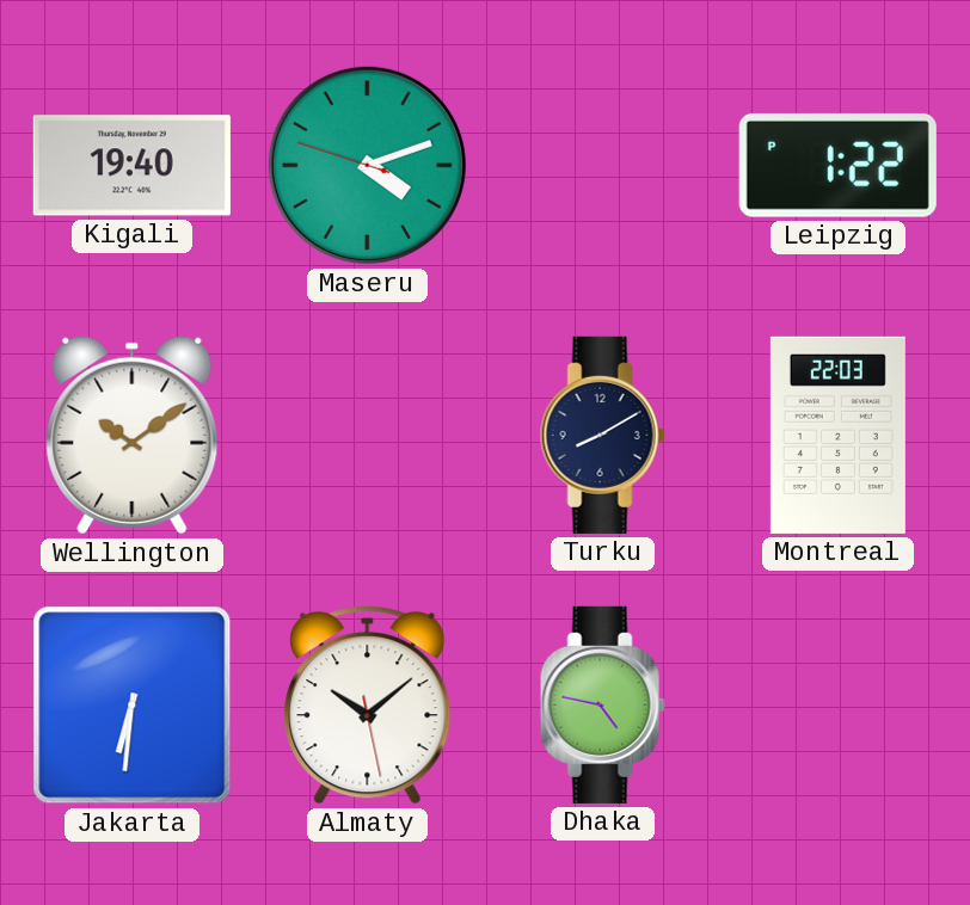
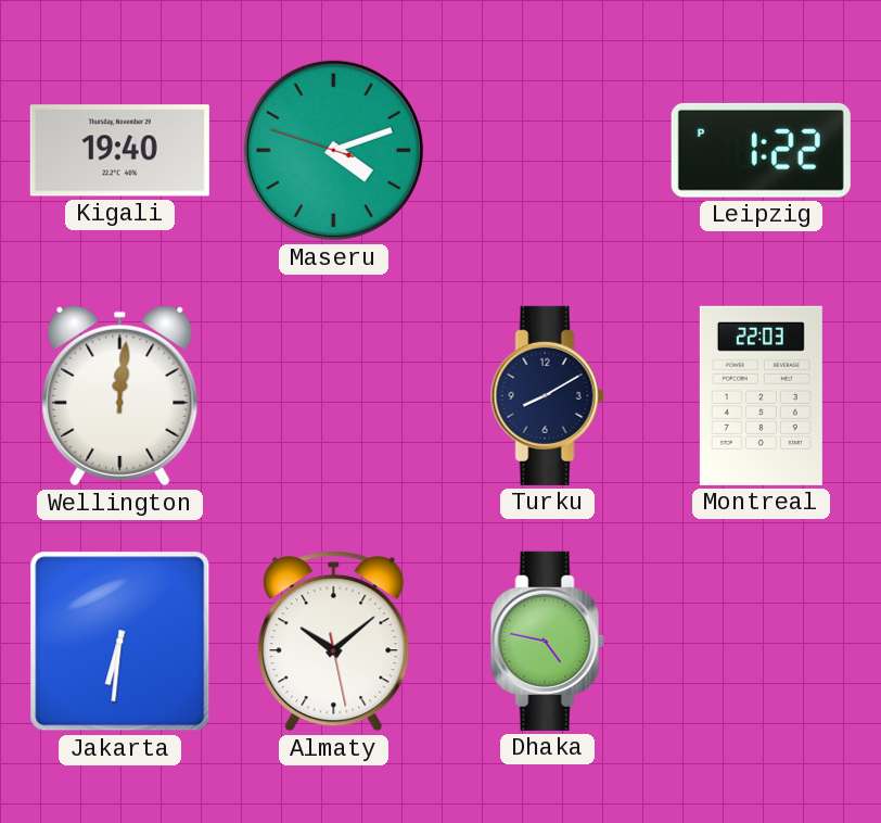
Wellington: 10:09 -> 12:01
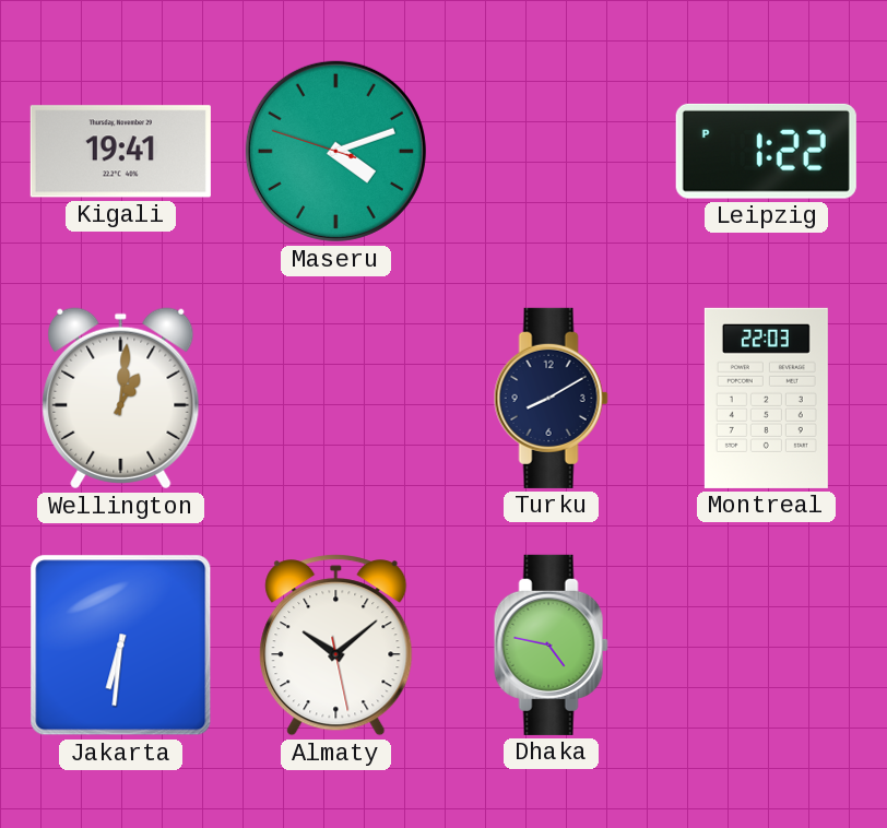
Kigali: 19:40 -> 19:41
Wellington: 12:01 -> 1:01
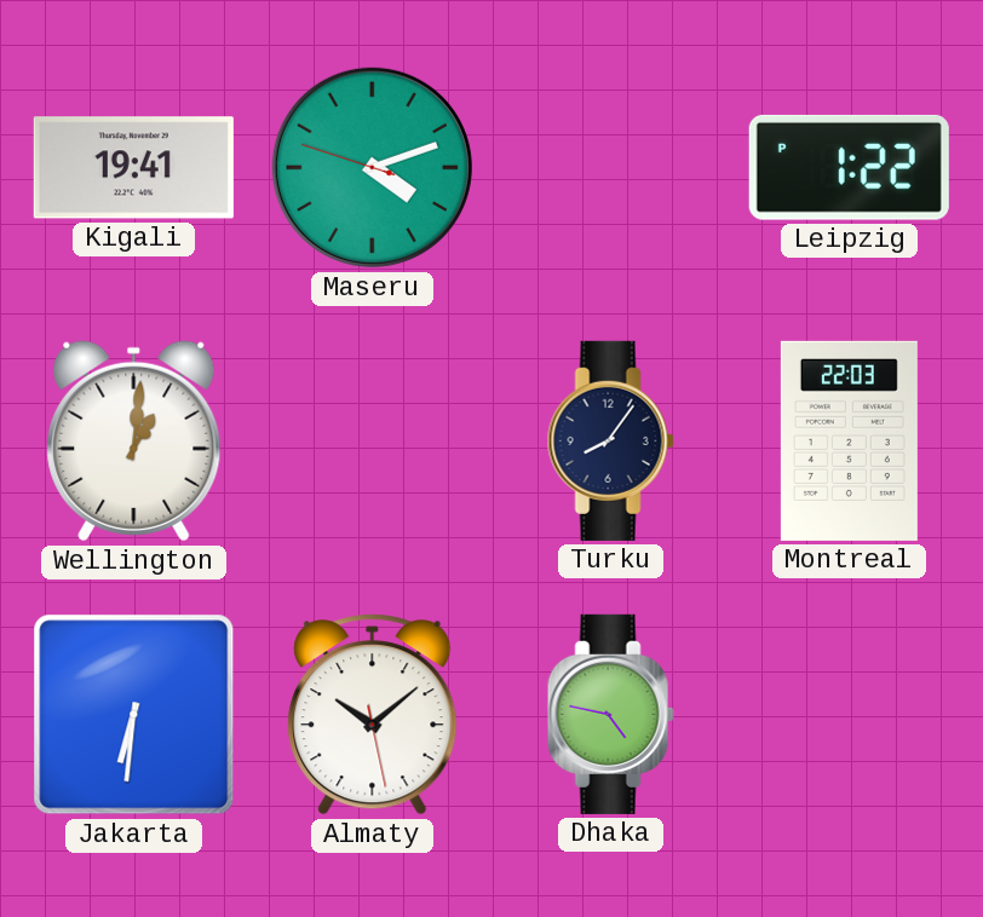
Turku: 8:10 -> 8:06
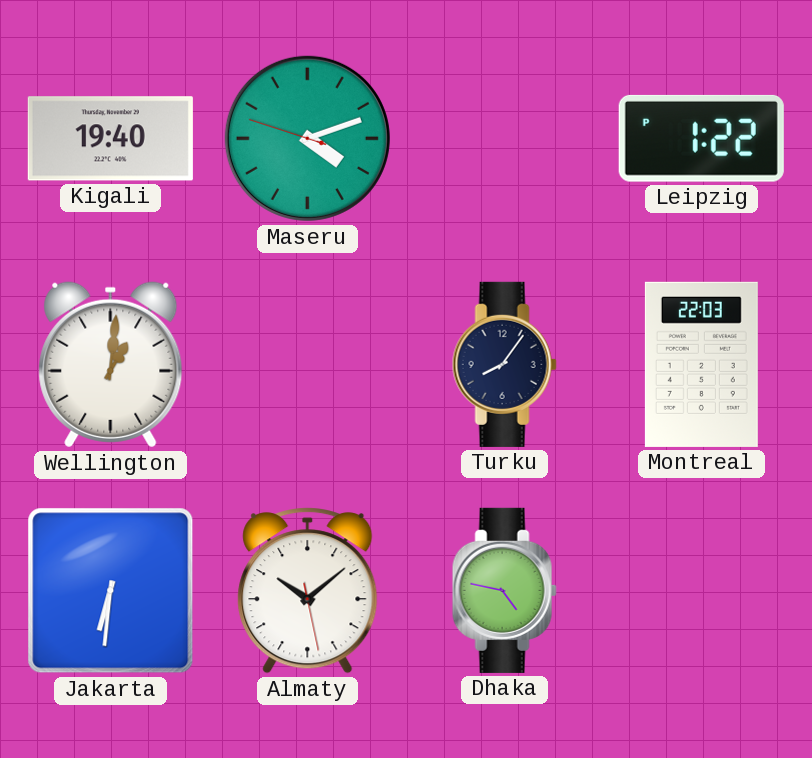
Kigali: 19:41 -> 19:40
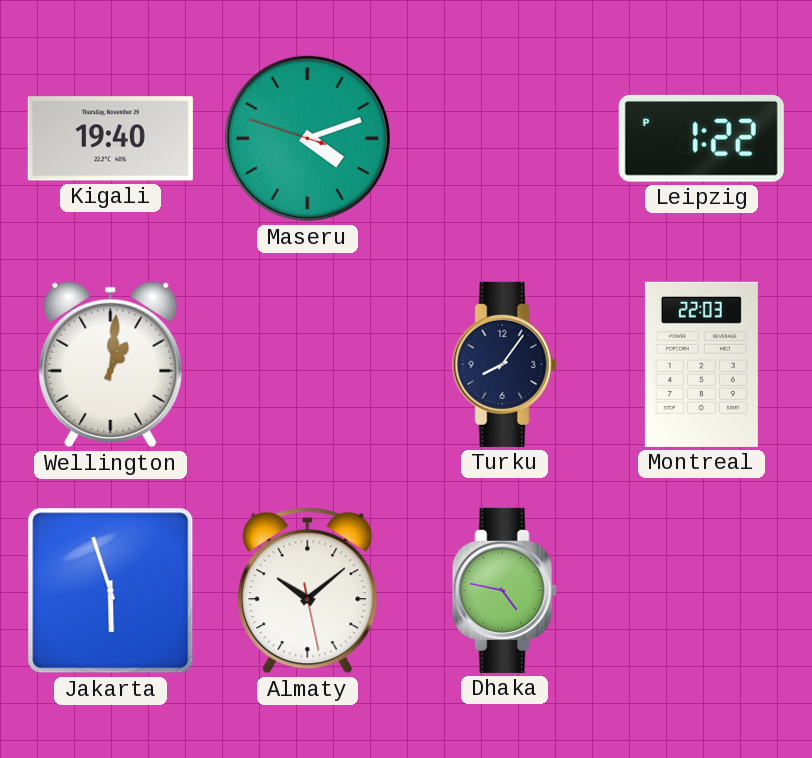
Jakarta: 6:31 -> 5:57
